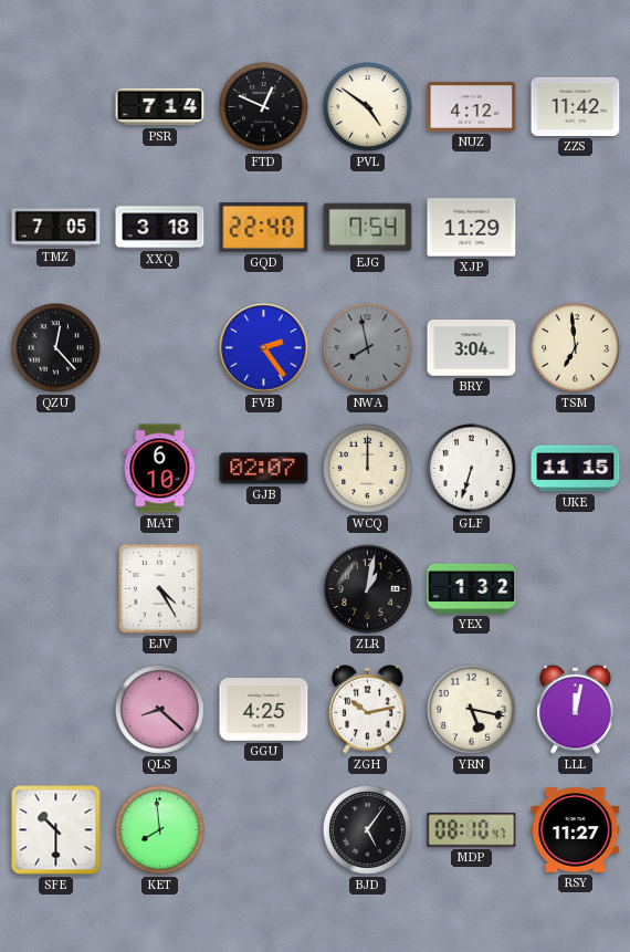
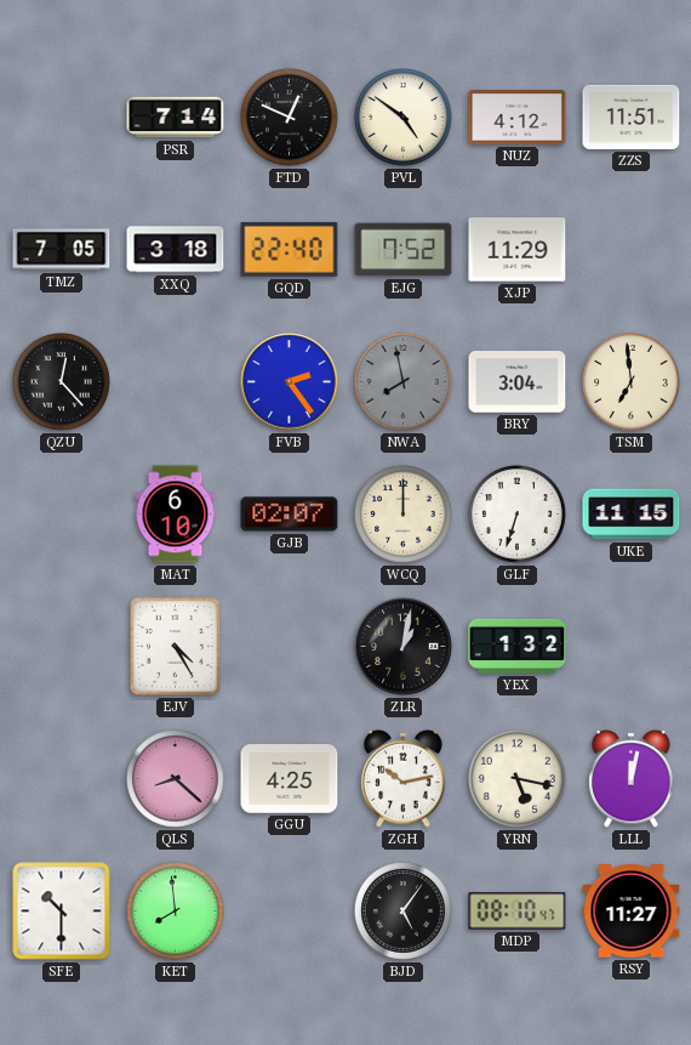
ZZS: 11:42 -> 11:51
EJG: 7:54 -> 7:52
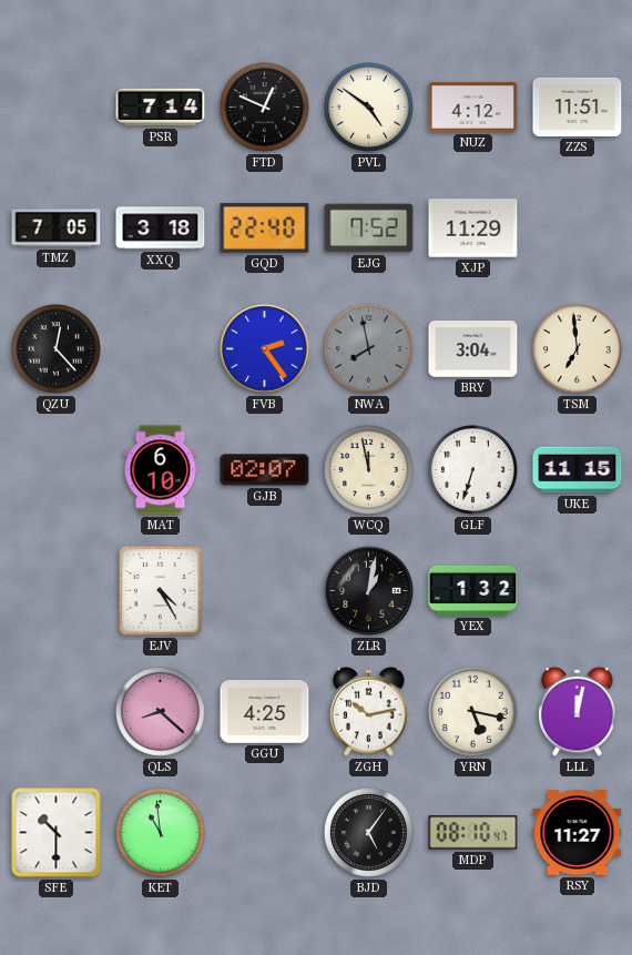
WCQ: 12:00 -> 11:58
KET: 7:59 -> 10:59
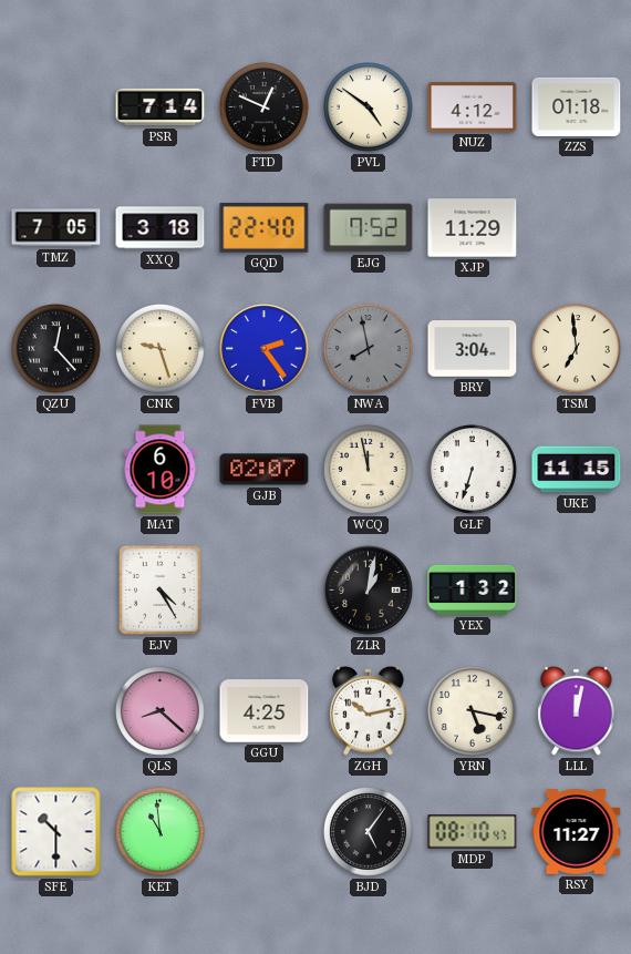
ZZS: 11:51 -> 01:18
CNK: none -> 9:27
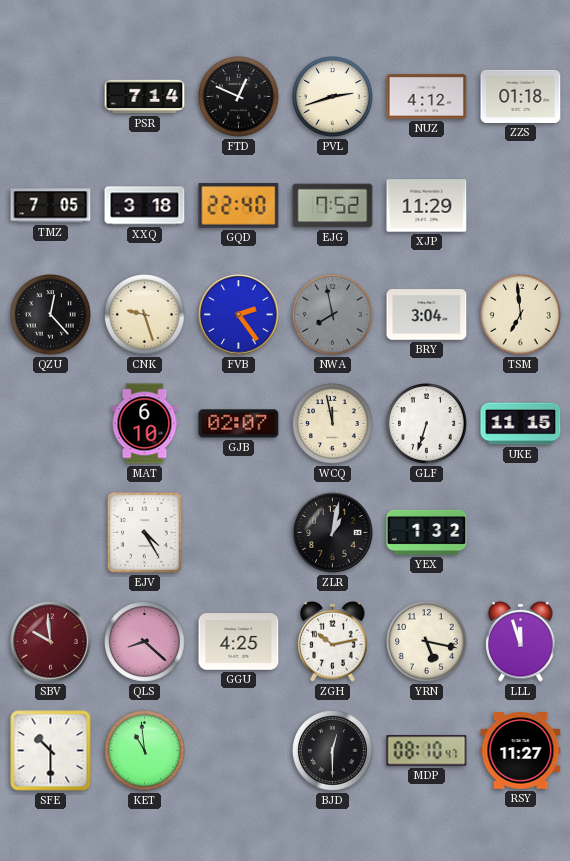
PVL: 4:51 -> 2:42
SBV: none -> 9:59
LLL: 12:02 -> 11:57
BJD: 5:06 -> 12:30
